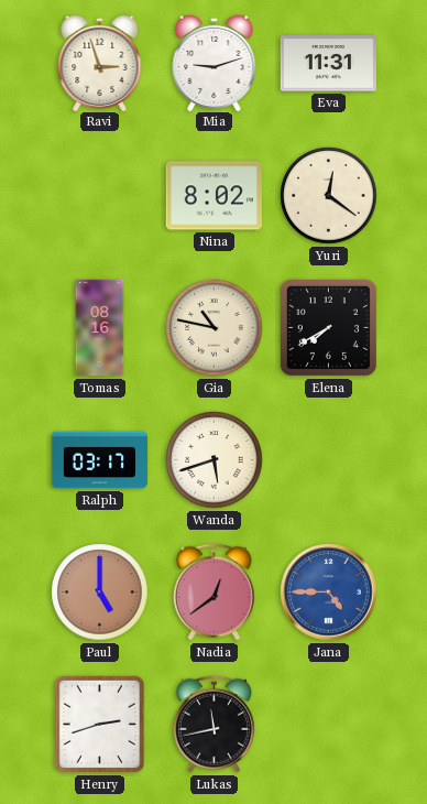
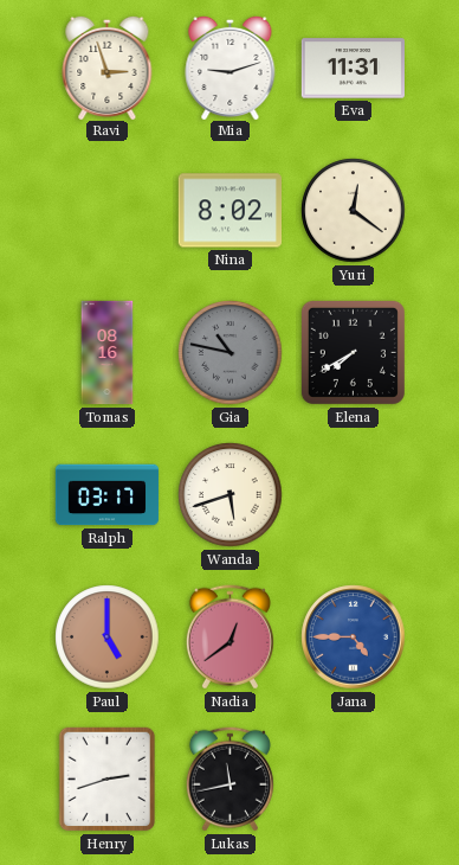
Gia dial: cream -> grey
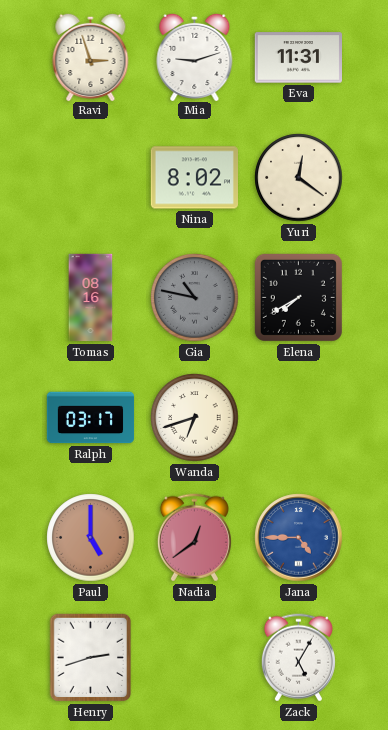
Wanda: 5:42 -> 6:42
Lukas: 11:43 -> none
Zack: none -> 5:05
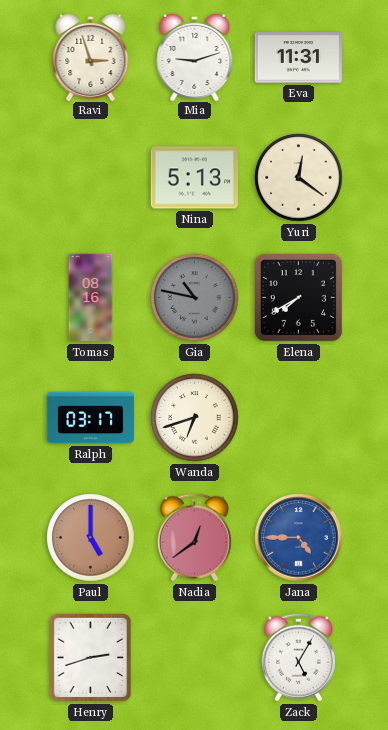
Nina: 8:02 -> 5:13
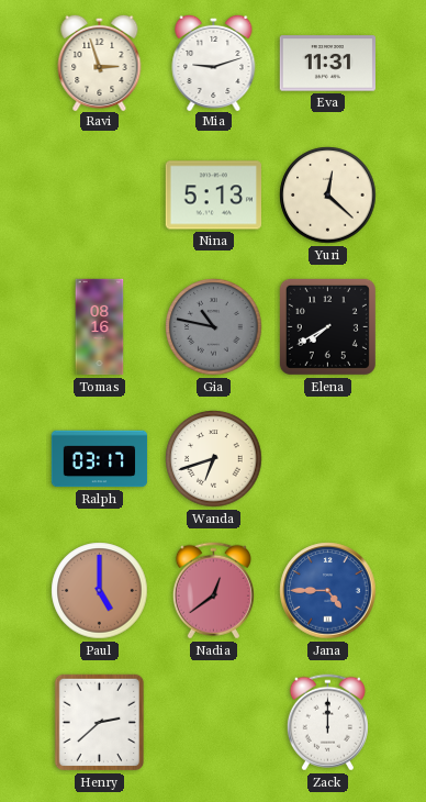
Yuri: 12:21 -> 12:22
Henry: 2:42 -> 2:38
Zack: 5:05 -> 12:00
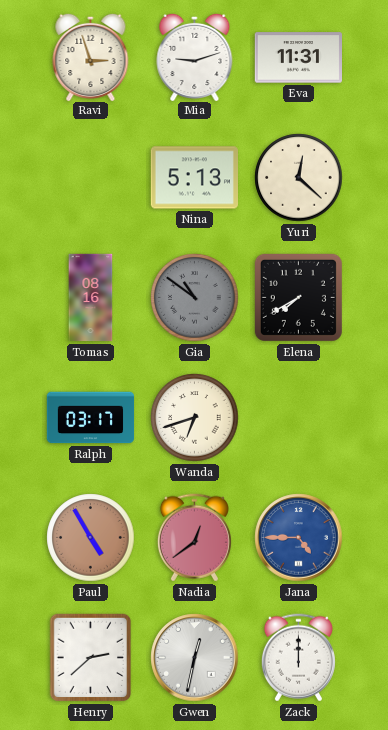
Gia: 10:47 -> 10:51
Paul: 5:00 -> 4:55
Gwen: none -> 12:32
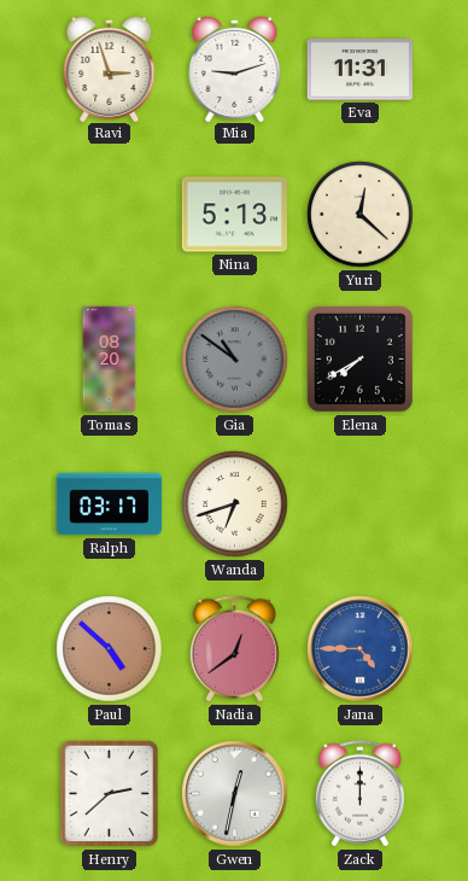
Tomas: 08:16 -> 08:20
Paul: 4:55 -> 4:52
